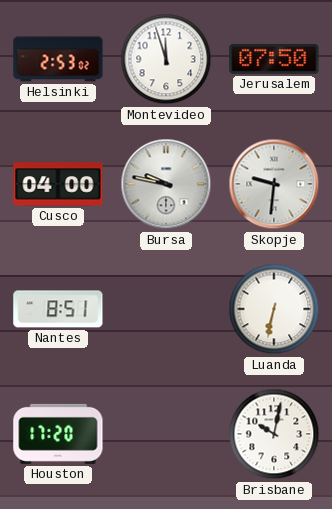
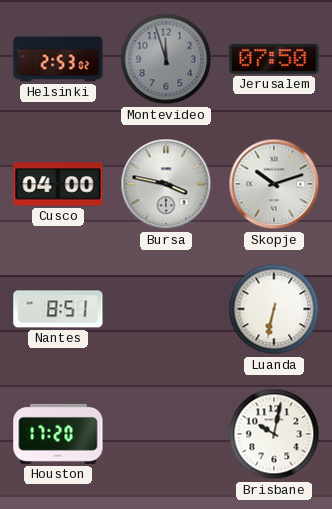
Montevideo dial: white -> grey
Bursa: 9:47 -> 3:47
Skopje: 9:31 -> 10:12
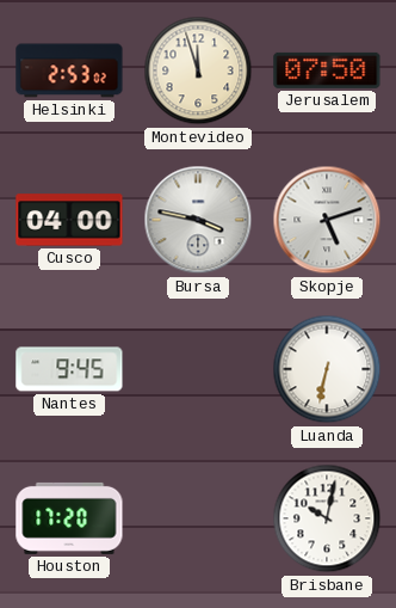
Montevideo dial: grey -> cream
Skopje: 10:12 -> 5:12
Nantes: 8:51 -> 9:45
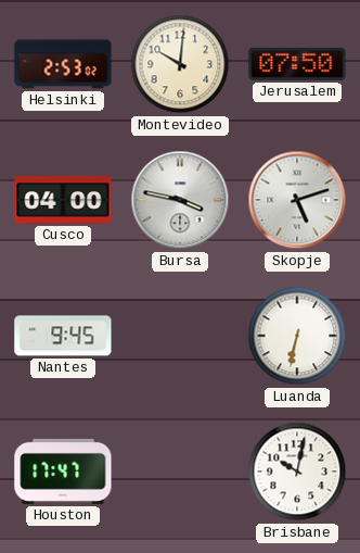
Montevideo: 11:57 -> 10:01
Houston: 17:20 -> 17:47
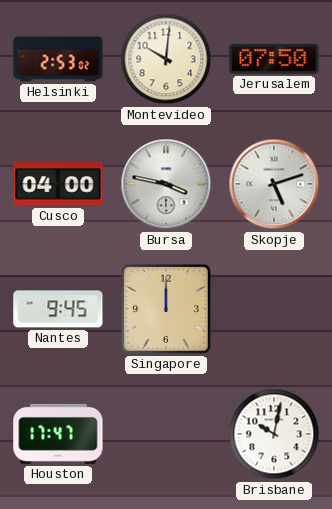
Singapore: none -> 12:00
Luanda: 6:32 -> none
